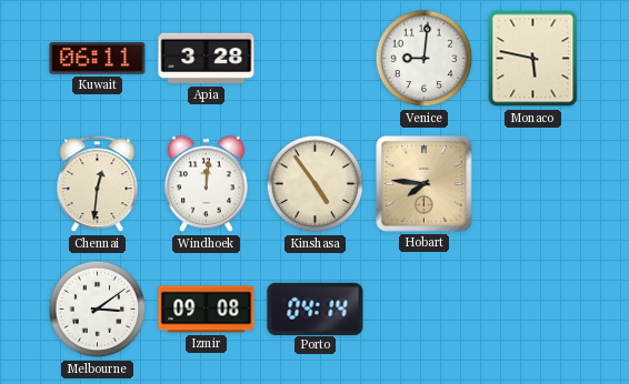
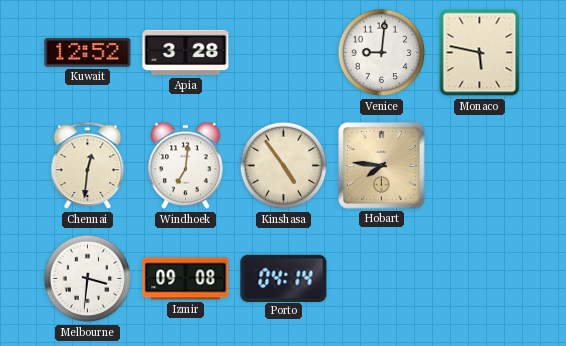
Kuwait: 06:11 -> 12:52
Windhoek: 12:01 -> 7:01
Melbourne: 3:09 -> 3:31
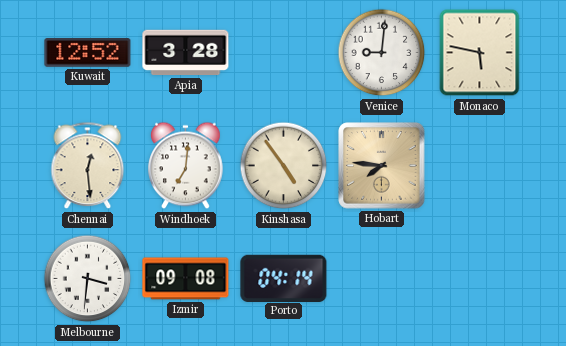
Chennai: 12:31 -> 12:29
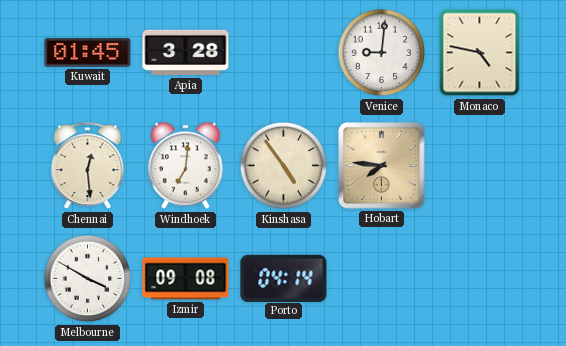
Kuwait: 12:52 -> 01:45
Monaco: 5:47 -> 4:47
Melbourne: 3:31 -> 3:50
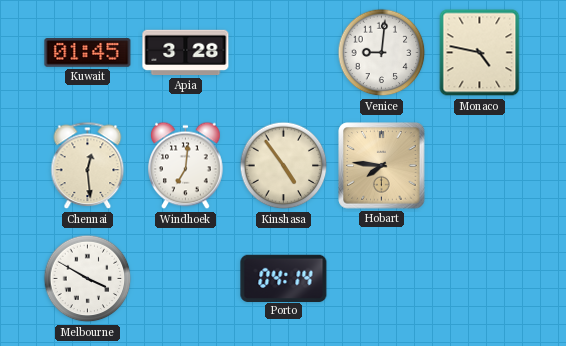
Izmir: 09:08 -> none
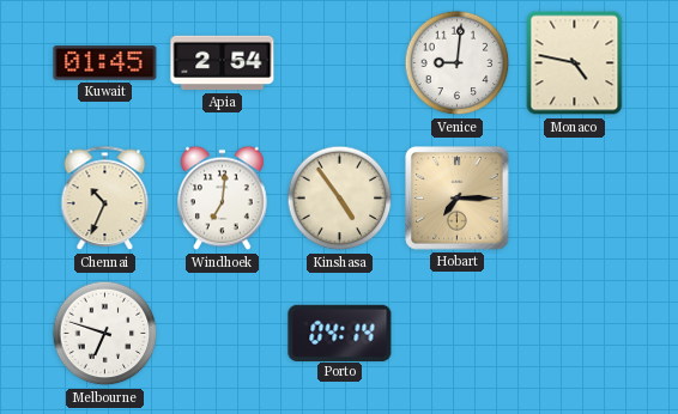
Apia: 3:28 -> 2:54
Chennai: 12:29 -> 10:34
Hobart: 7:46 -> 7:15
Melbourne: 3:50 -> 6:48
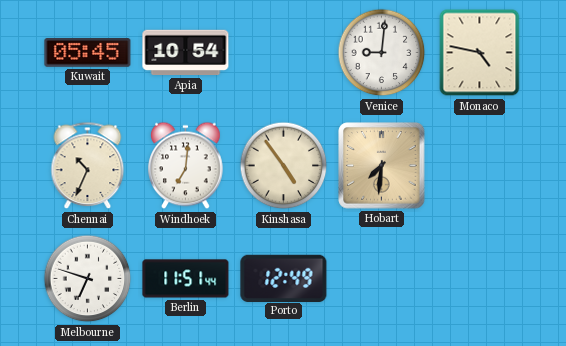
Kuwait: 01:45 -> 05:45
Apia: 2:54 -> 10:54
Hobart: 7:15 -> 7:31
Berlin: none -> 11:51
Porto: 04:14 -> 12:49
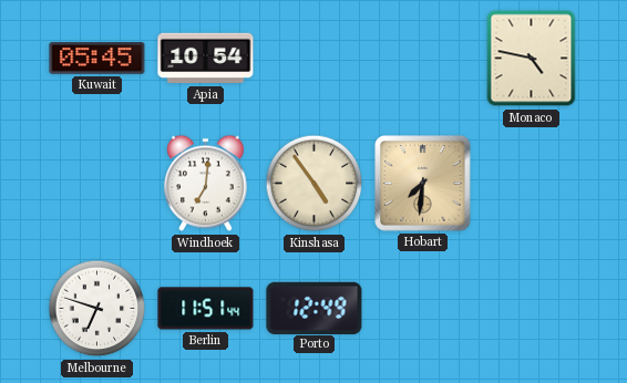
Venice: 9:01 -> none
Chennai: 10:34 -> none
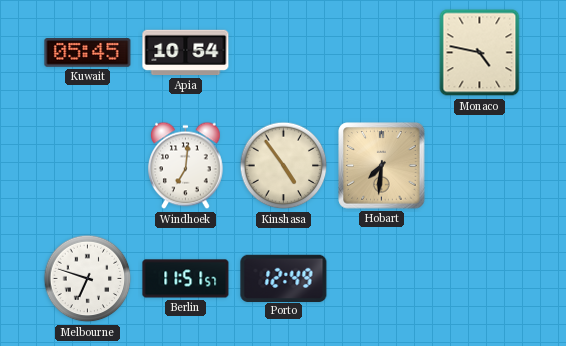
Berlin: 11:51:44 -> 11:51:57
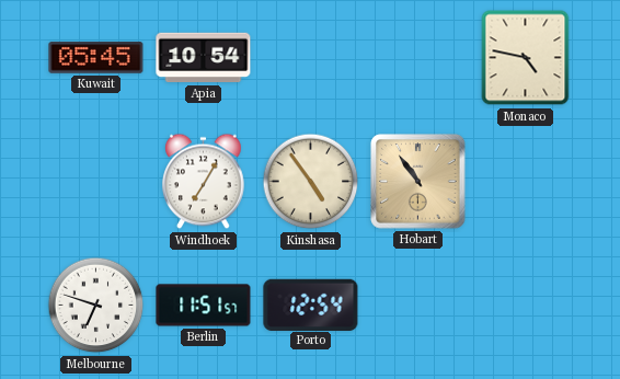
Windhoek: 7:01 -> 7:05
Hobart: 7:31 -> 10:54
Porto: 12:49 -> 12:54
